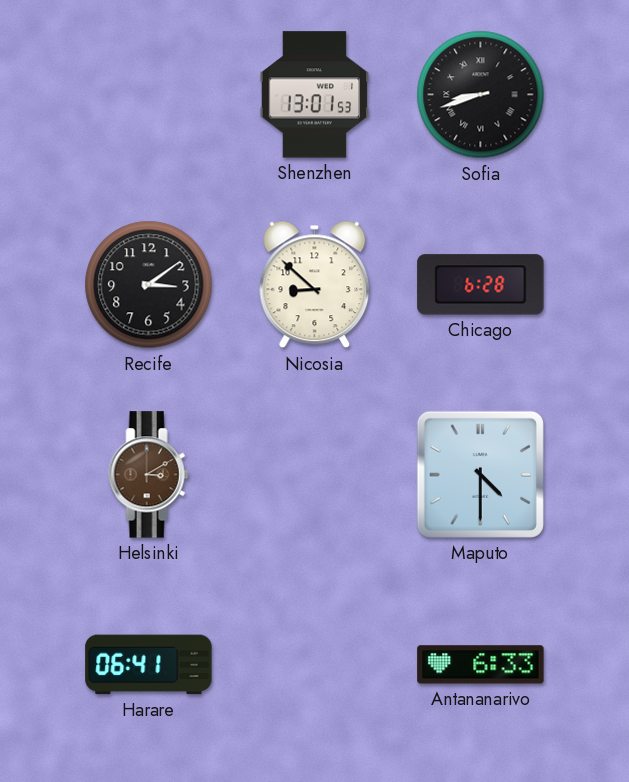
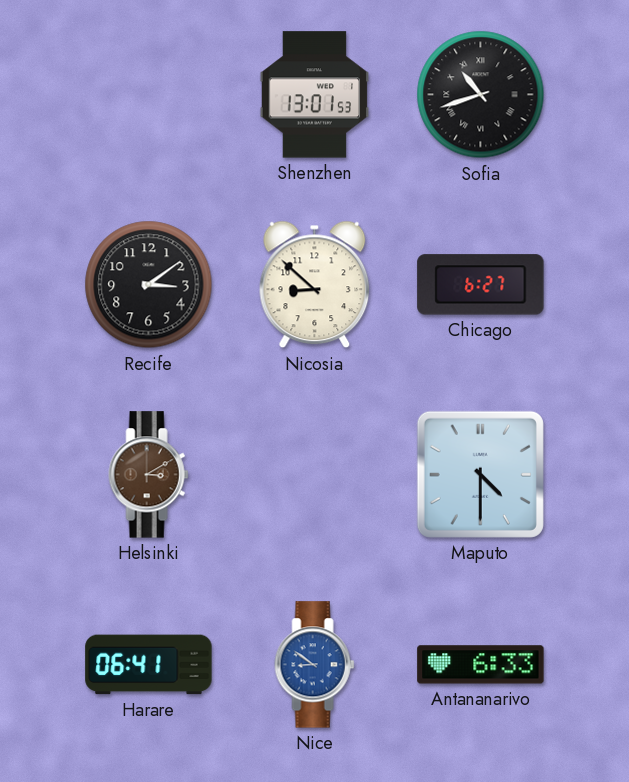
Sofia: 8:42 -> 10:42
Chicago: 6:28 -> 6:27
Nice: none -> 8:51
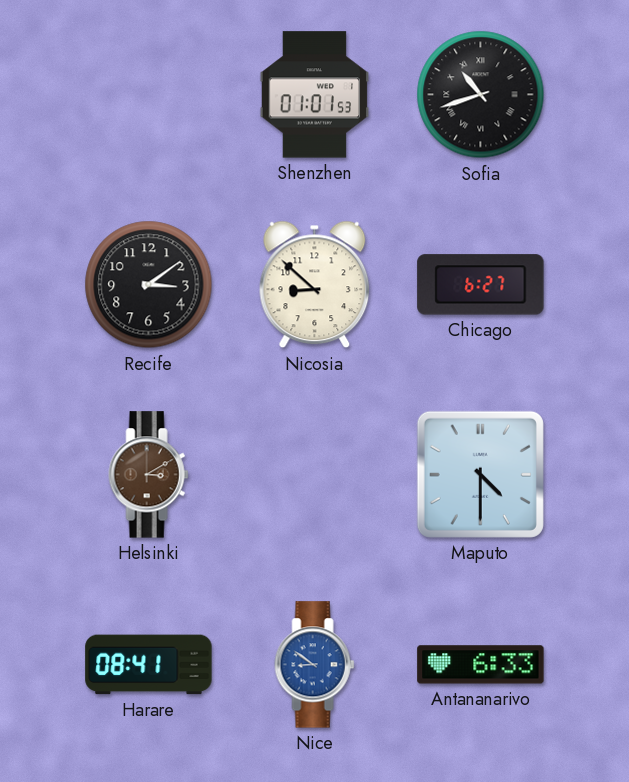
Shenzhen: 13:01 -> 01:01
Harare: 06:41 -> 08:41
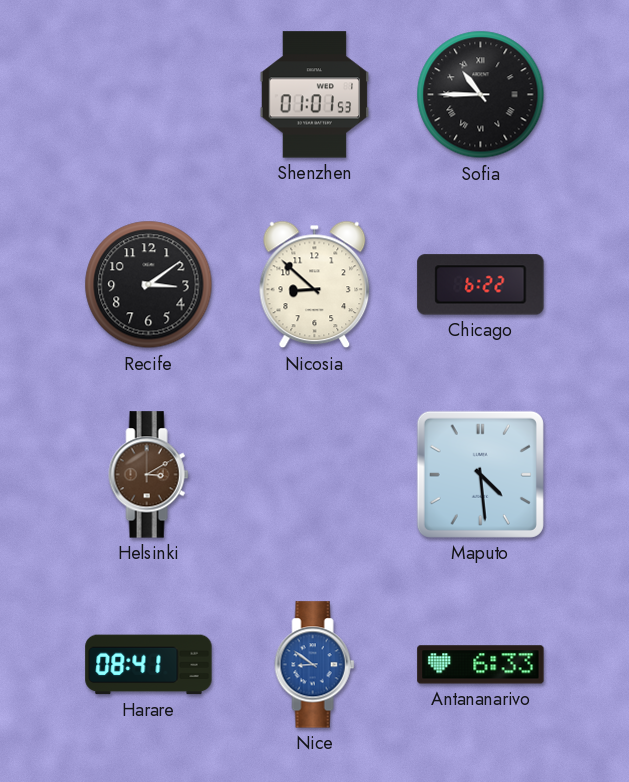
Sofia: 10:42 -> 10:45
Chicago: 6:27 -> 6:22
Maputo: 4:30 -> 4:29
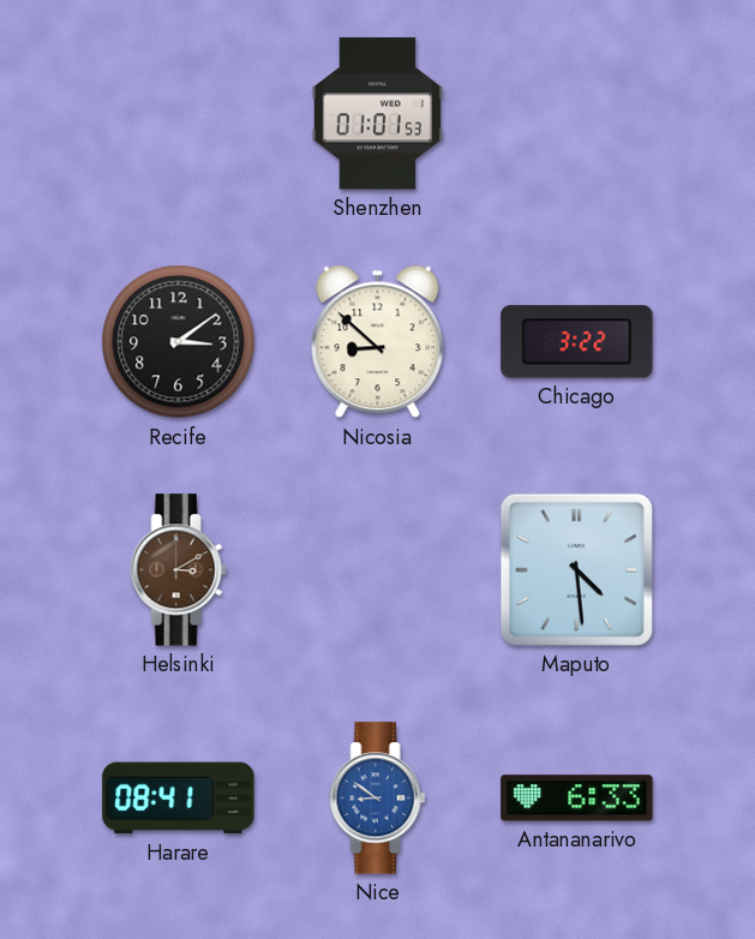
Sofia: 10:45 -> none
Chicago: 6:22 -> 3:22
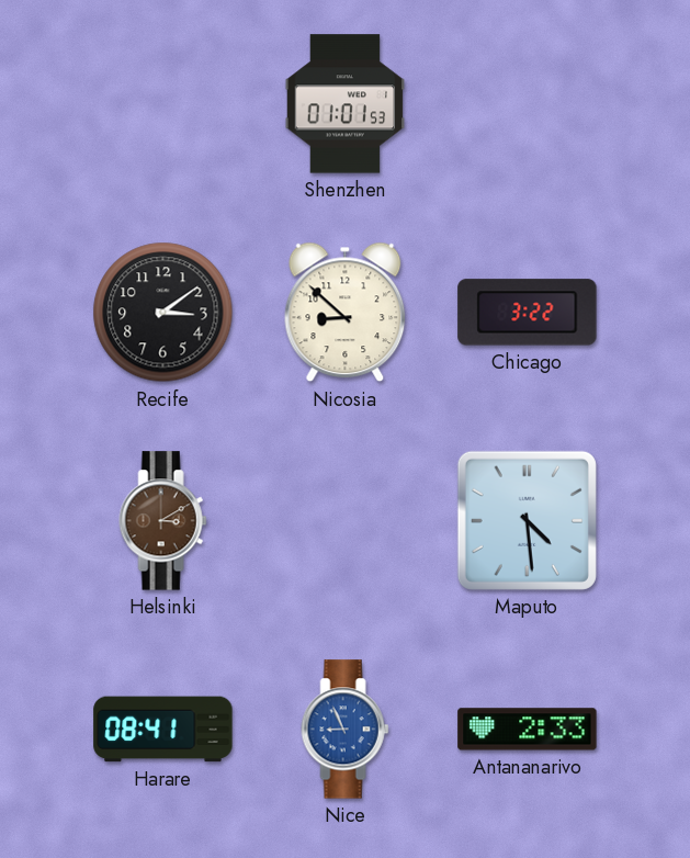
Nice: 8:51 -> 8:56
Antananarivo: 6:33 -> 2:33
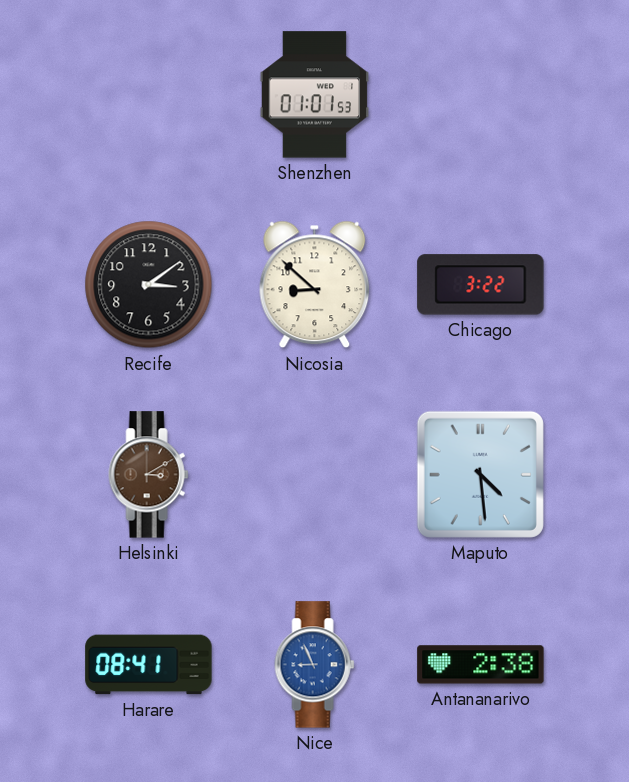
Antananarivo: 2:33 -> 2:38
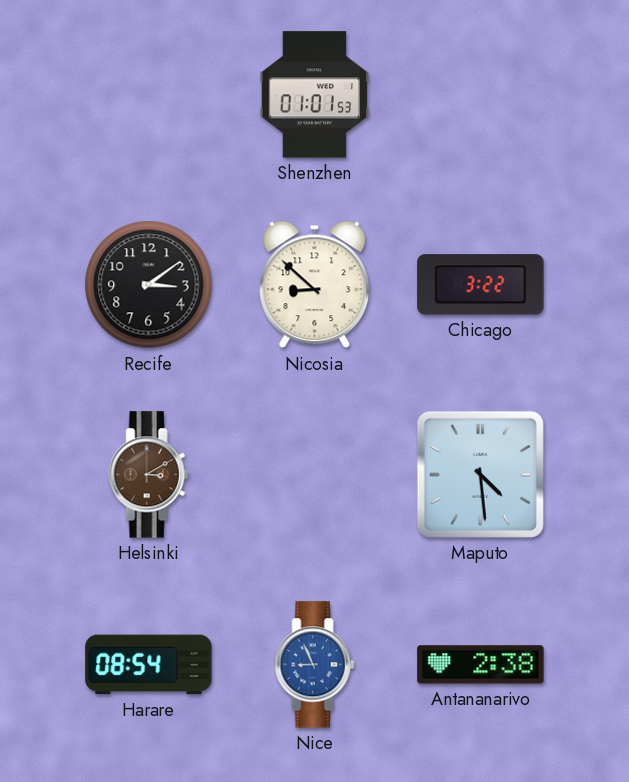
Harare: 08:41 -> 08:54
